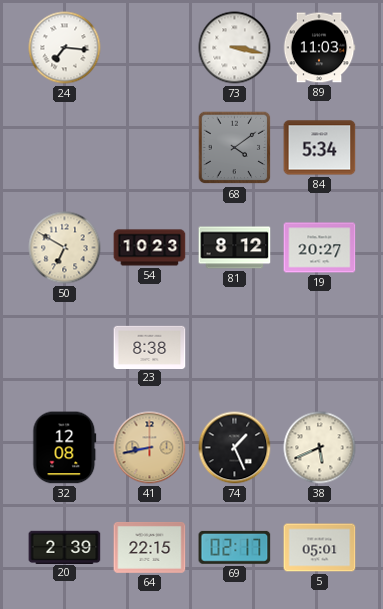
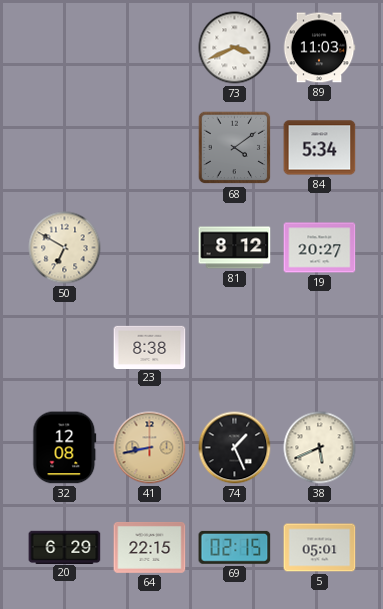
24: 7:16 -> none
73: 3:17 -> 3:41
54: 10:23 -> none
20: 2:39 -> 6:29
69: 02:17 -> 02:15
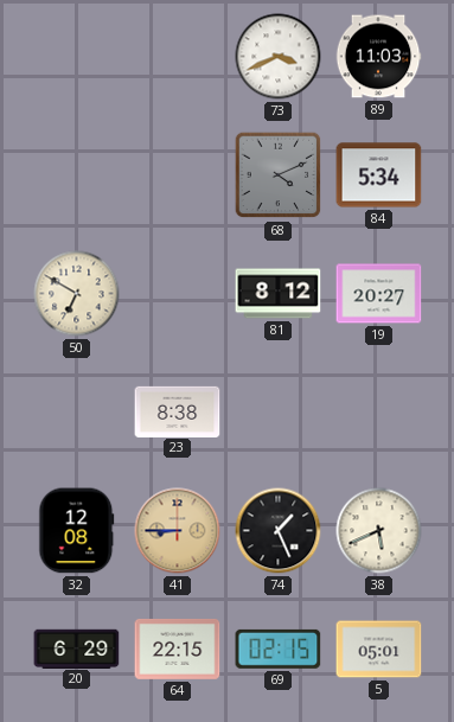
68: 4:09 -> 4:11
41: 8:43 -> 8:45
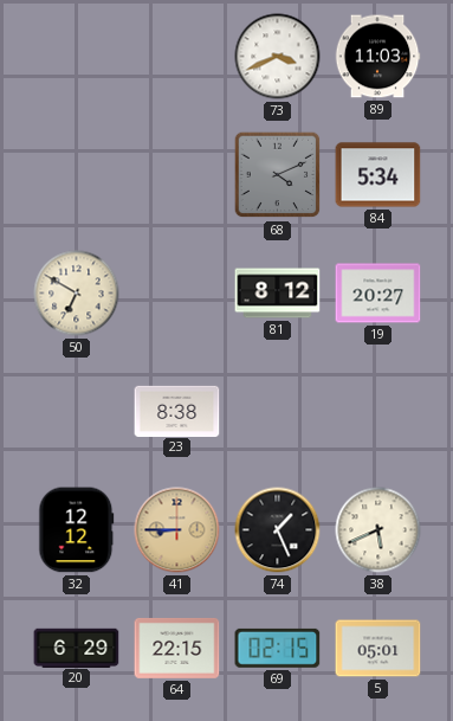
32: 12:08 -> 12:12
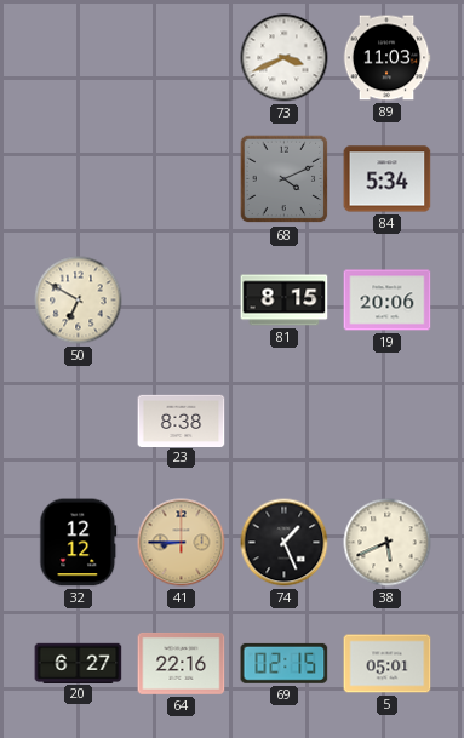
81: 8:12 -> 8:15
19: 20:27 -> 20:06
20: 6:29 -> 6:27
64: 22:15 -> 22:16
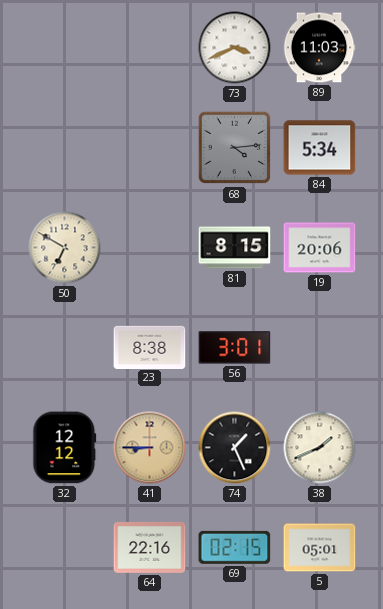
68: 4:11 -> 4:14
56: none -> 3:01
38: 5:41 -> 1:41
20: 6:27 -> none
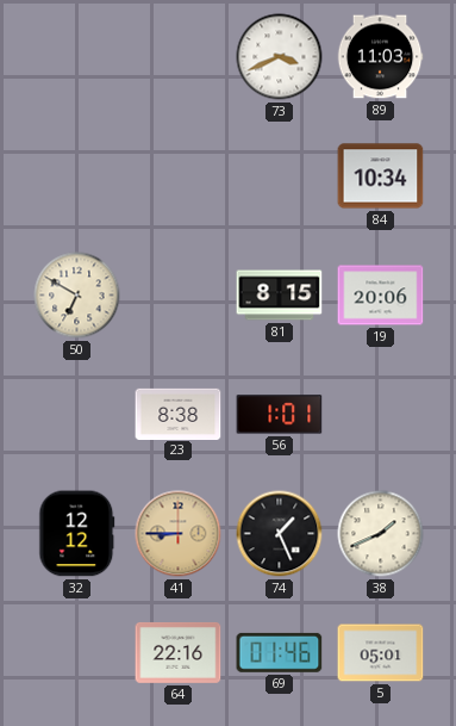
68: 4:14 -> none
84: 5:34 -> 10:34
56: 3:01 -> 1:01
69: 02:15 -> 01:46
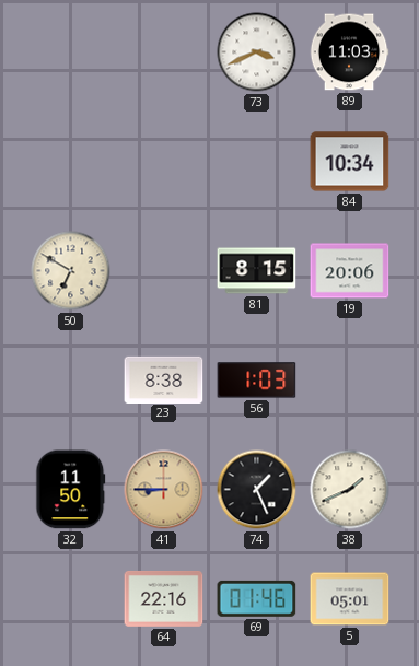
56: 1:01 -> 1:03
32: 12:12 -> 11:50
